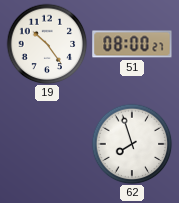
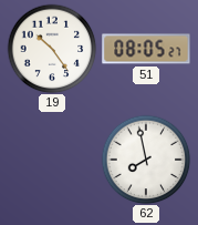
51: 08:00 -> 08:05
62: 7:57 -> 7:58
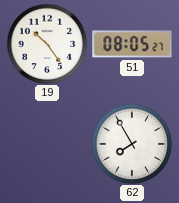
62: 7:58 -> 7:55
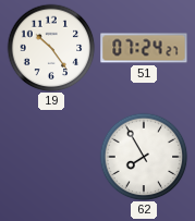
51: 08:05 -> 07:24
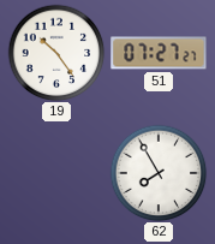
51: 07:24 -> 07:27
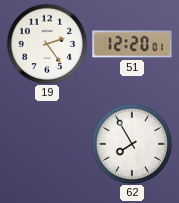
19: 10:24 -> 2:24
51: 07:27 -> 12:20
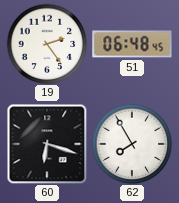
51: 12:20 -> 06:48
60: none -> 6:18
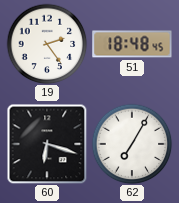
51: 06:48 -> 18:48
62: 7:55 -> 7:05
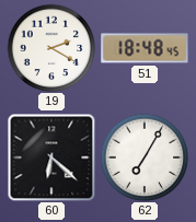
19: 2:24 -> 2:20
60: 6:18 -> 6:22
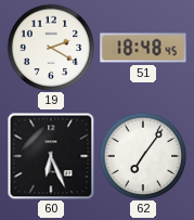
60: 6:22 -> 6:26
62: 7:05 -> 7:06
